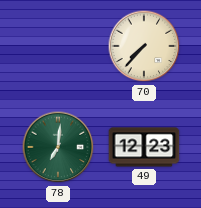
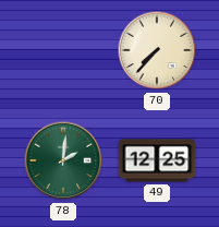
78: 7:01 -> 2:01
49: 12:23 -> 12:25
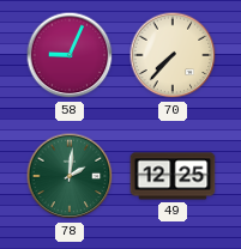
58: none -> 9:04
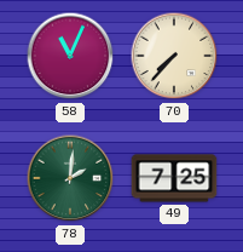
58: 9:04 -> 11:04
49: 12:25 -> 7:25
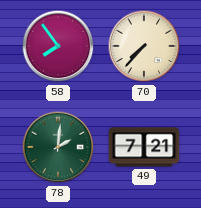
58: 11:04 -> 7:54
49: 7:25 -> 7:21
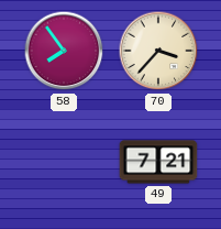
70: 7:37 -> 3:37
78: 2:01 -> none
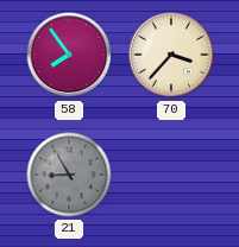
21: none -> 8:55
49: 7:21 -> none
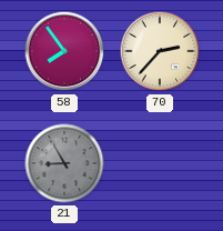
70: 3:37 -> 2:37
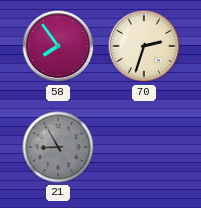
70: 2:37 -> 2:33
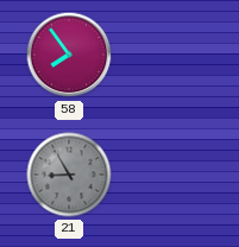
70: 2:33 -> none
